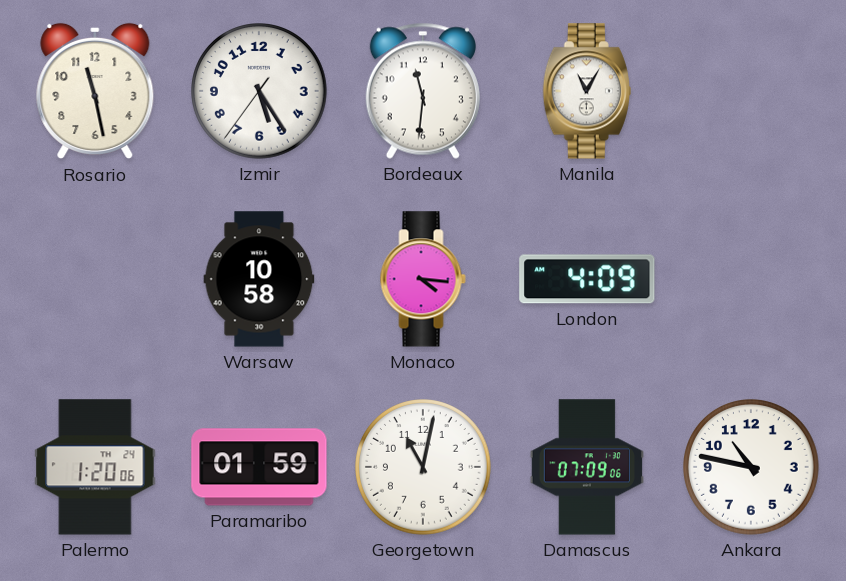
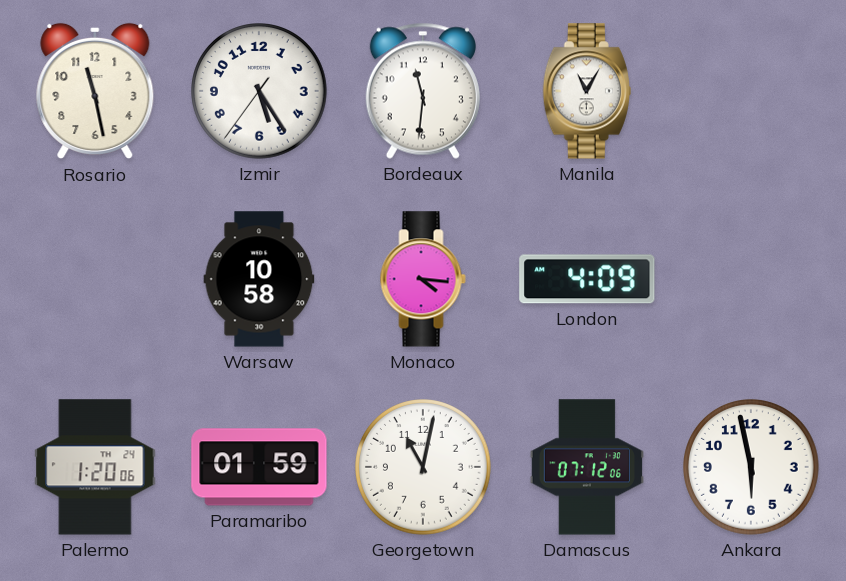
Damascus: 07:09 -> 07:12
Ankara: 10:47 -> 5:58
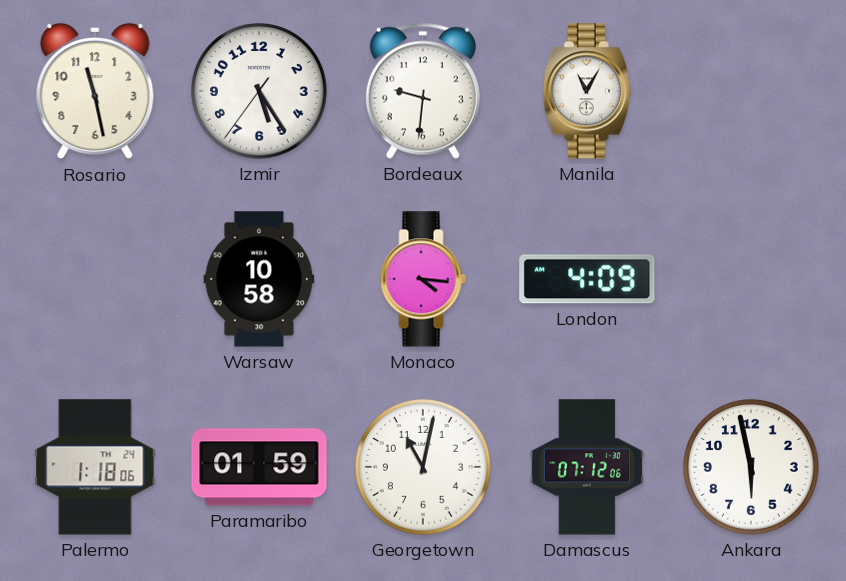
Bordeaux: 11:31 -> 9:31
Palermo: 1:20 -> 1:18
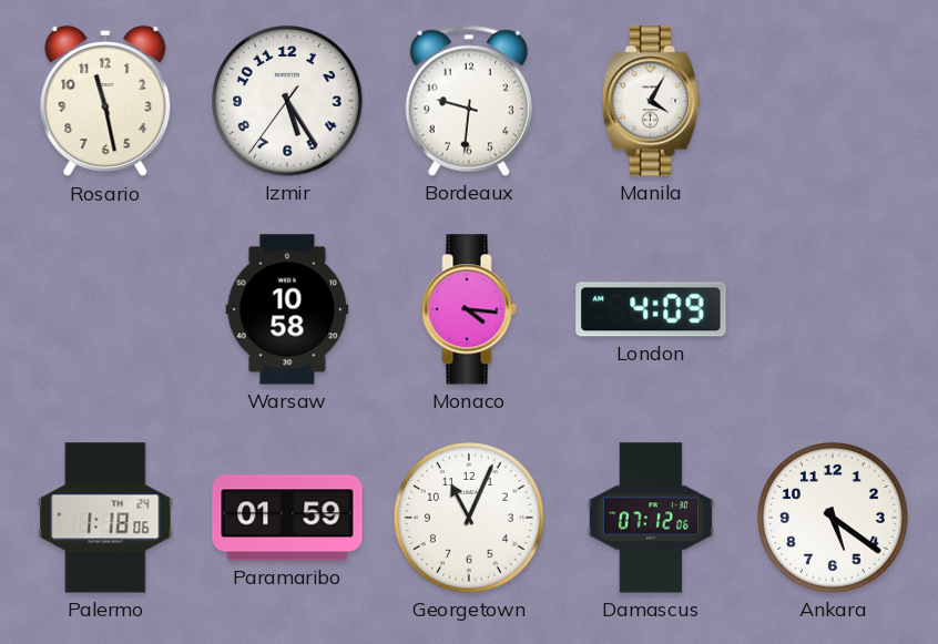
Manila: 11:05 -> 4:05
Georgetown: 11:02 -> 11:04
Ankara: 5:58 -> 5:21
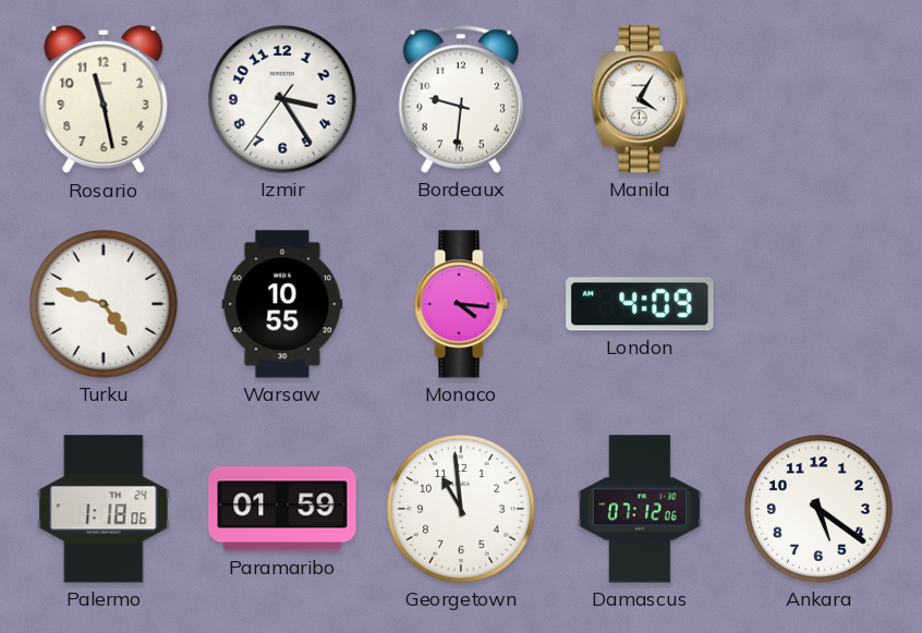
Izmir: 5:24 -> 3:24
Turku: none -> 4:48
Warsaw: 10:58 -> 10:55
Georgetown: 11:04 -> 10:59
